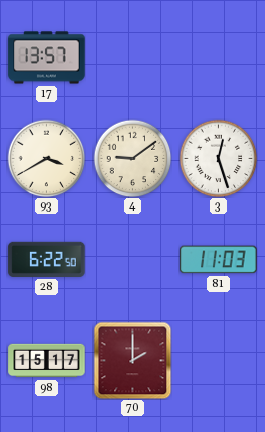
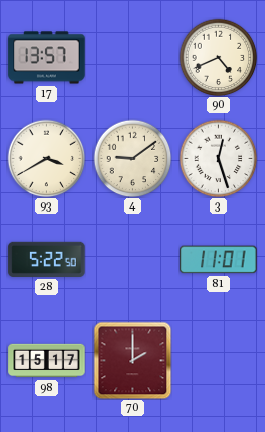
90: none -> 4:41
28: 6:22 -> 5:22
81: 11:03 -> 11:01
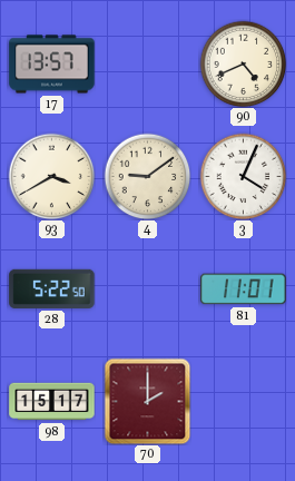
3: 12:27 -> 4:04
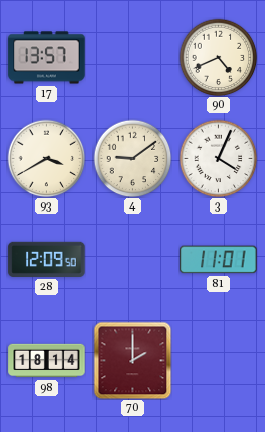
28: 5:22 -> 12:09
98: 15:17 -> 18:14
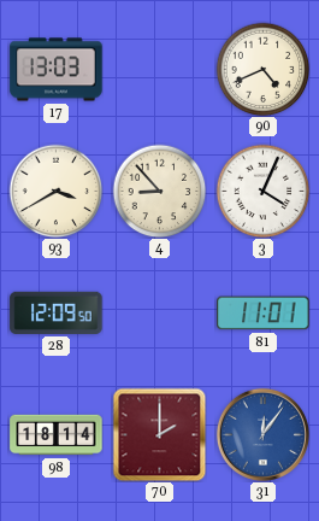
17: 13:57 -> 13:03
4: 9:09 -> 8:53
31: none -> 12:06
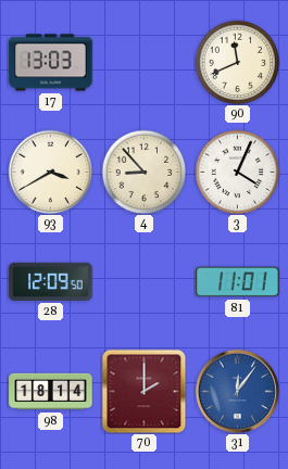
90: 4:41 -> 11:41
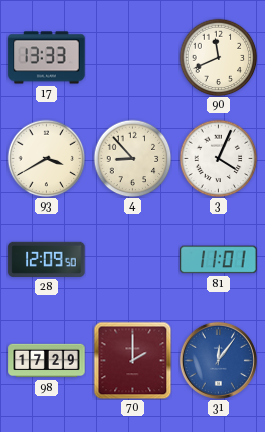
17: 13:03 -> 13:33
98: 18:14 -> 17:29
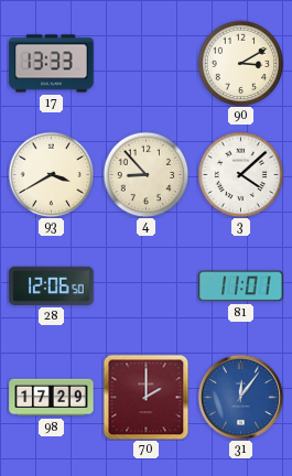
90: 11:41 -> 3:10
3: 4:04 -> 4:08
28: 12:09 -> 12:06
